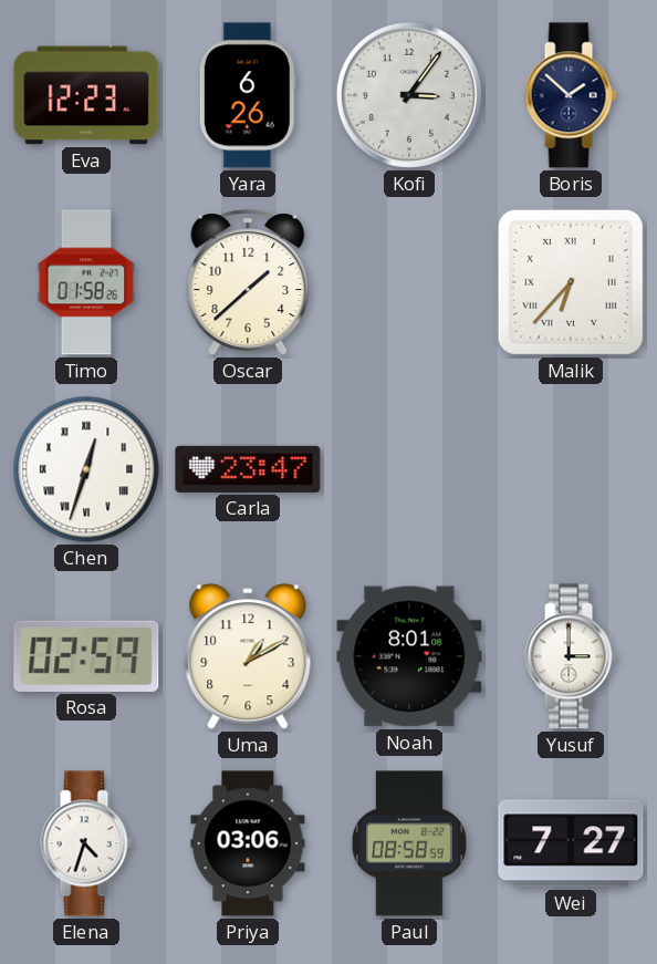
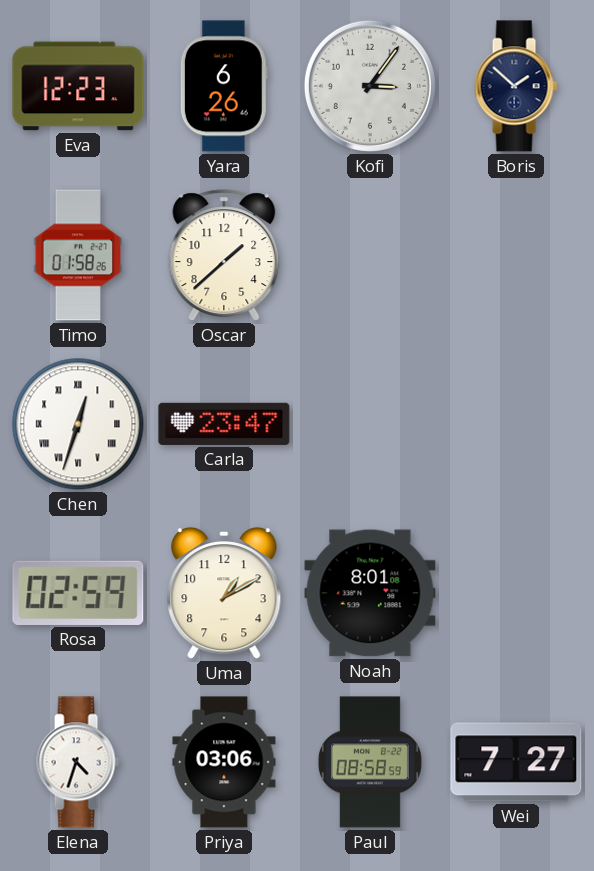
Malik: 6:37 -> none
Yusuf: 3:00 -> none
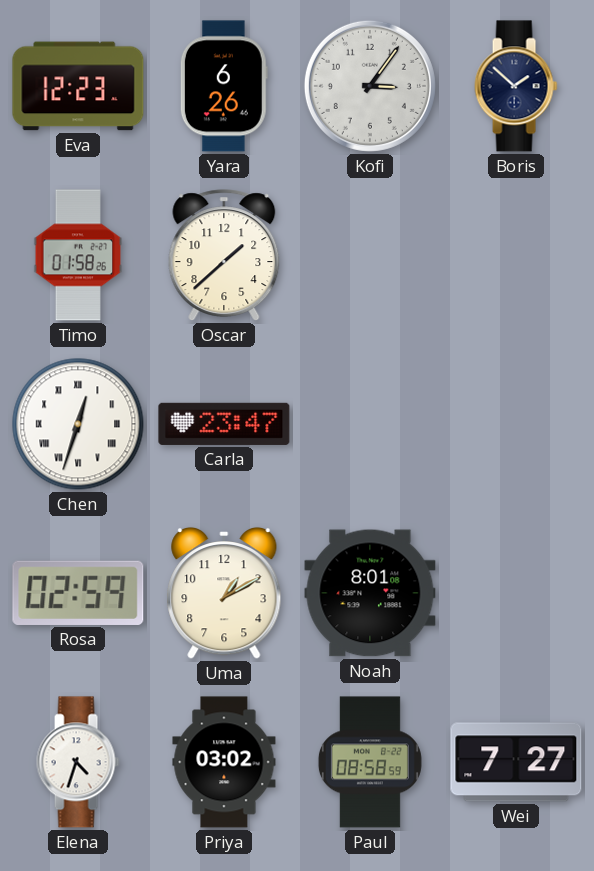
Priya: 03:06 -> 03:02
